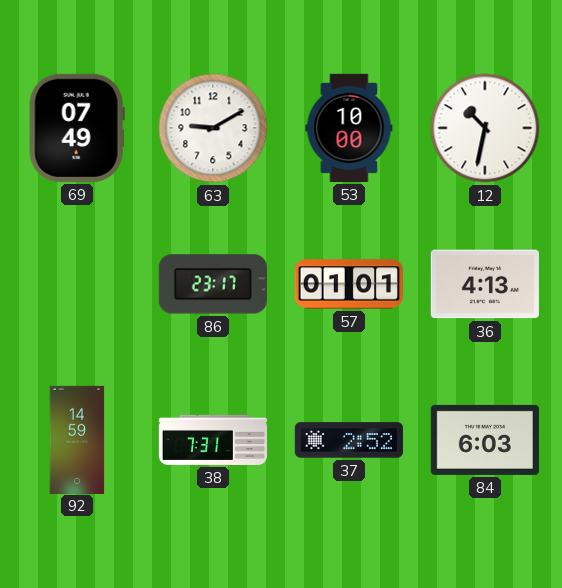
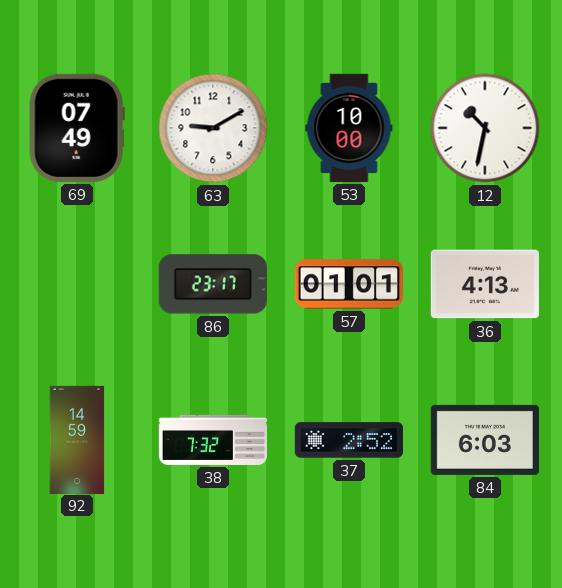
38: 7:31 -> 7:32
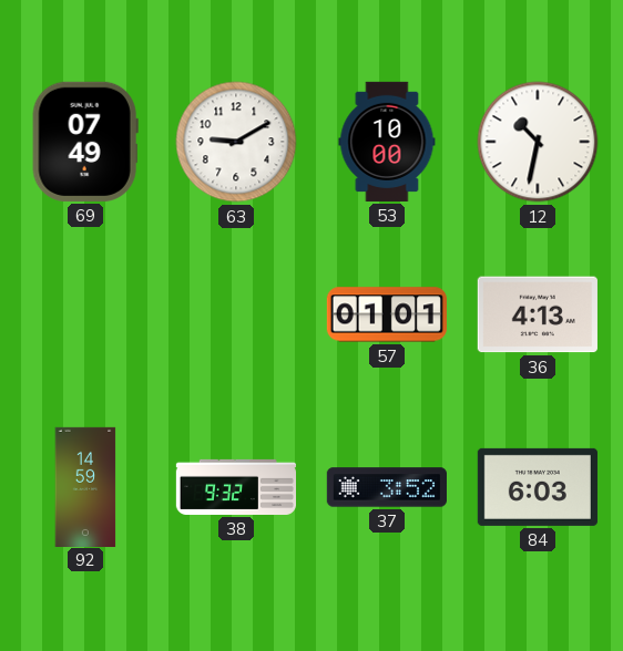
86: 23:17 -> none
38: 7:32 -> 9:32
37: 2:52 -> 3:52
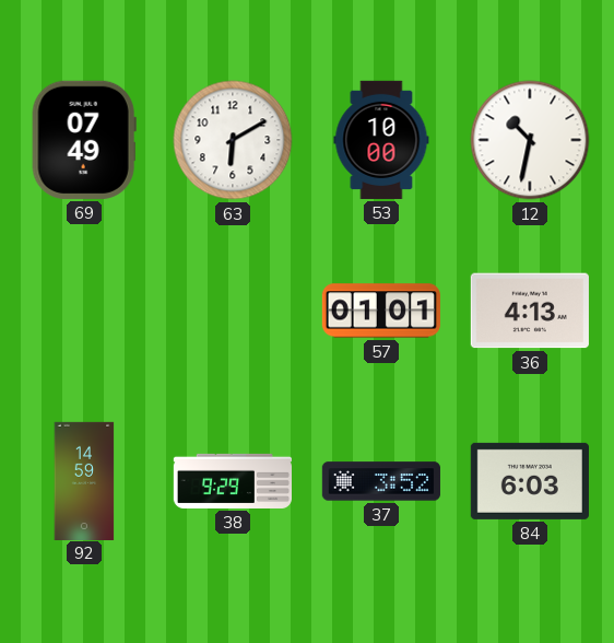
63: 9:10 -> 6:10
38: 9:32 -> 9:29
